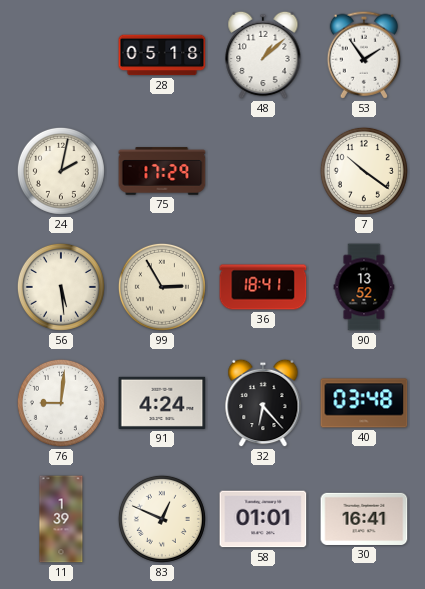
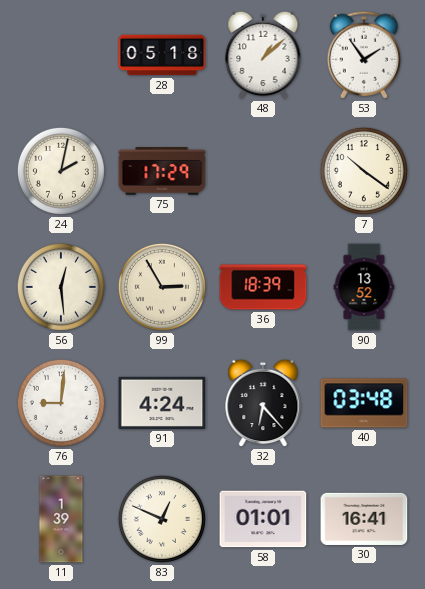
56: 5:29 -> 12:29
36: 18:41 -> 18:39
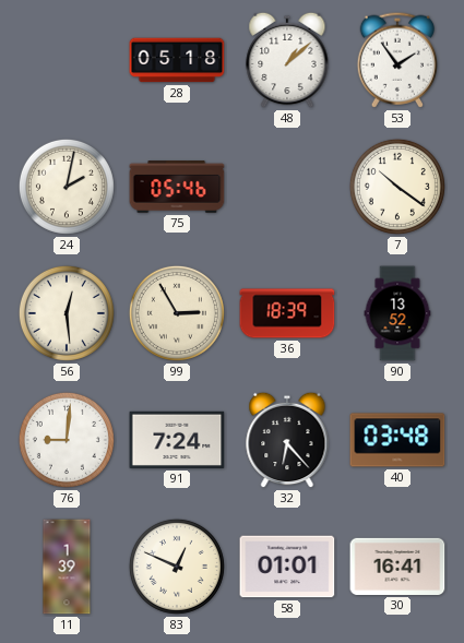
75: 17:29 -> 05:46
91: 4:24 -> 7:24
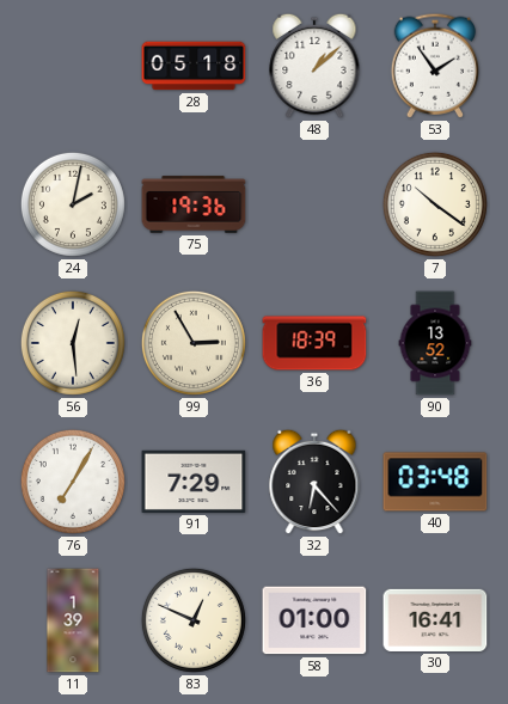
75: 05:46 -> 19:36
76: 9:01 -> 7:05
91: 7:24 -> 7:29
58: 01:01 -> 01:00
